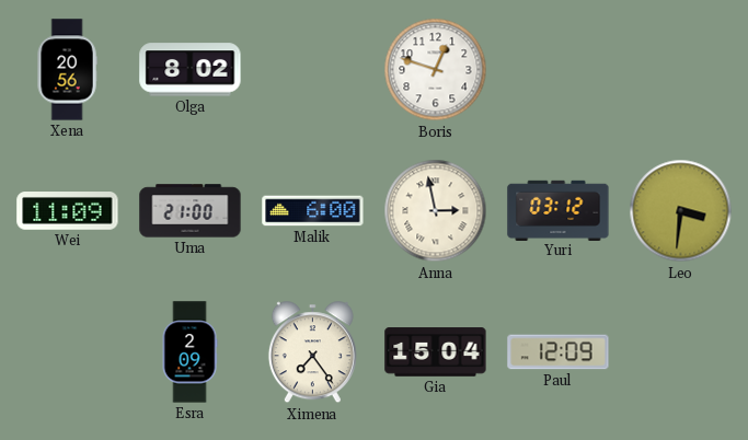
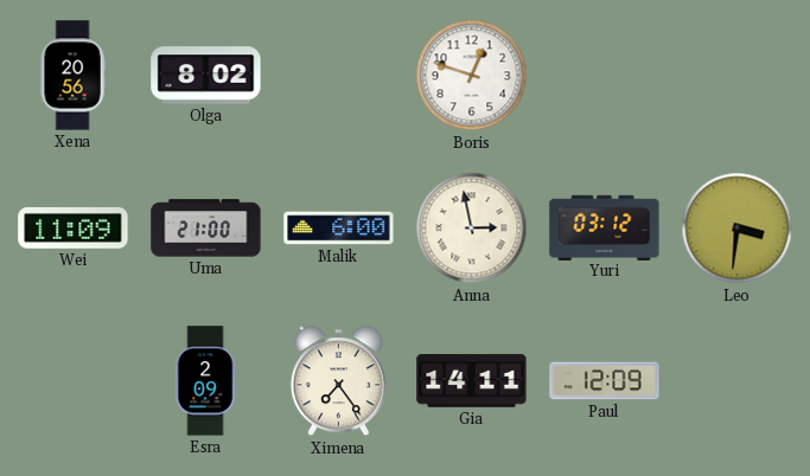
Gia: 15:04 -> 14:11
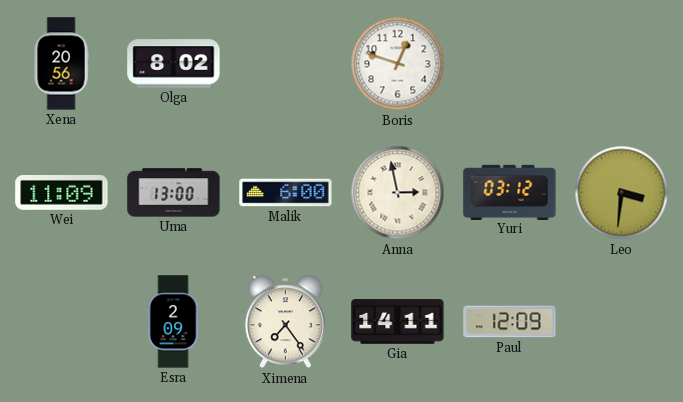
Uma: 21:00 -> 13:00
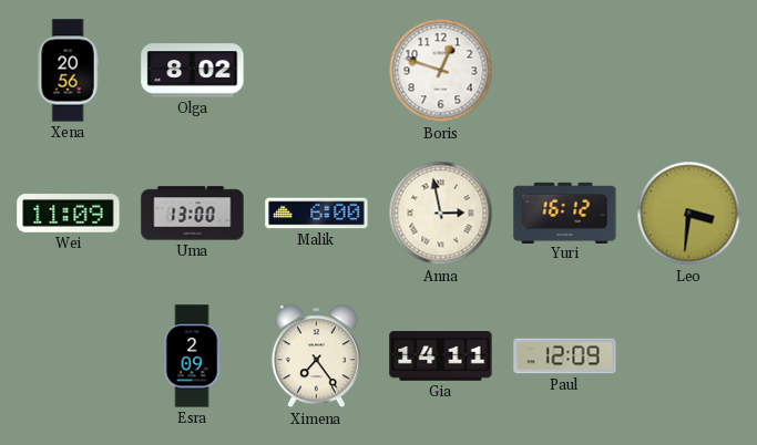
Yuri: 03:12 -> 16:12
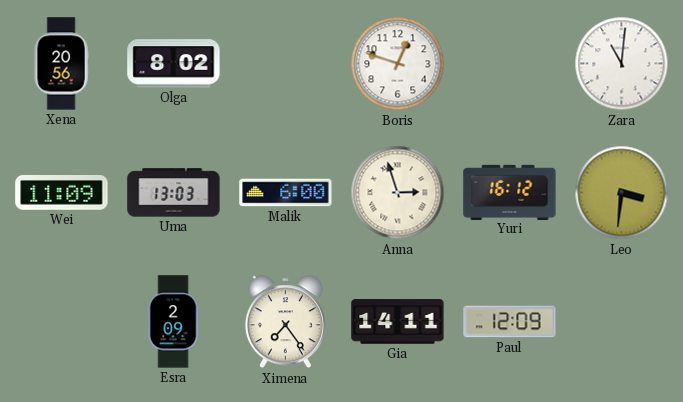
Zara: none -> 11:01
Uma: 13:00 -> 13:03
Anna: 2:58 -> 2:57
